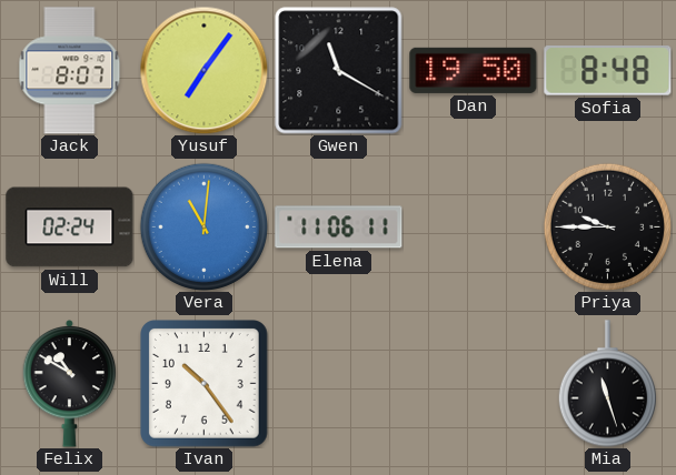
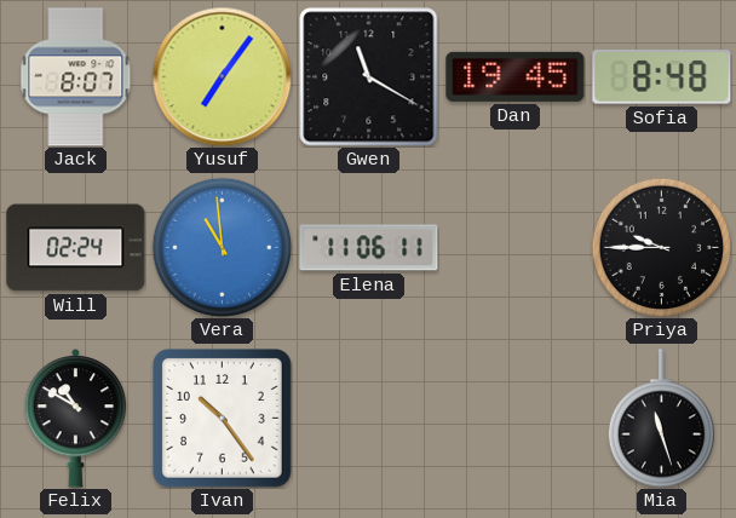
Dan: 19:50 -> 19:45
Vera: 11:01 -> 10:59
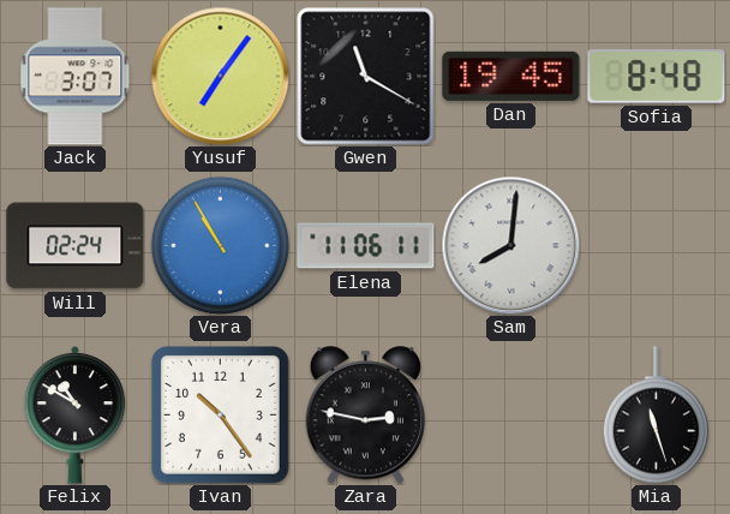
Jack: 8:07 -> 3:07
Vera: 10:59 -> 10:55
Sam: none -> 8:01
Priya: 9:45 -> none
Zara: none -> 2:47
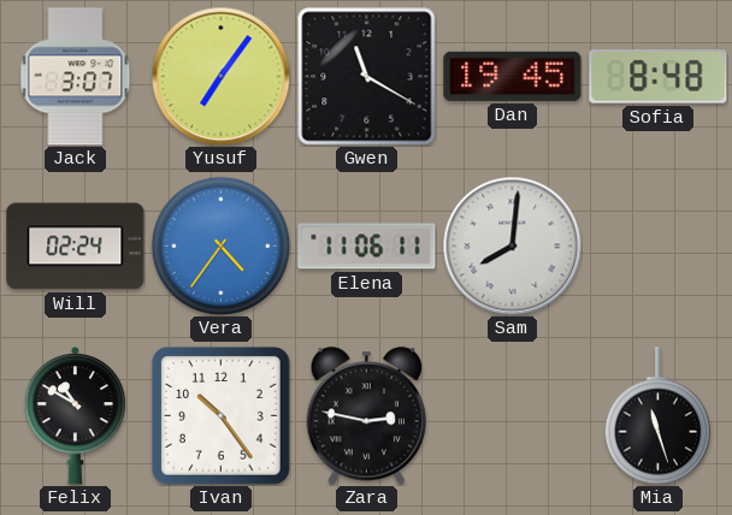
Vera: 10:55 -> 4:36
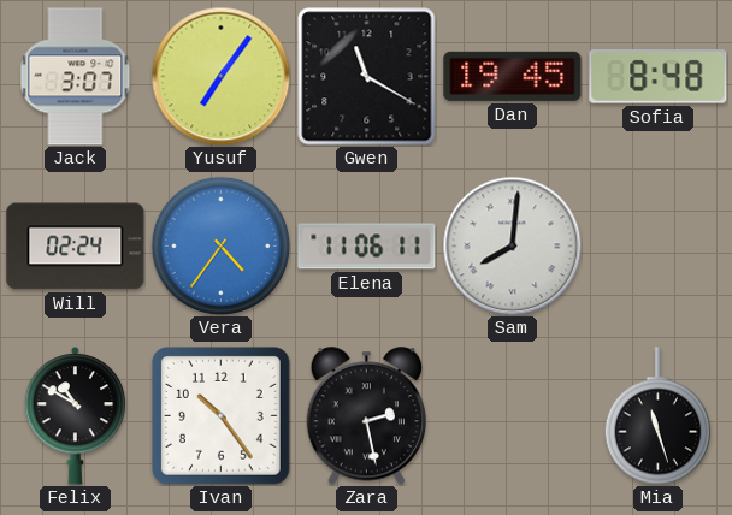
Zara: 2:47 -> 2:28
